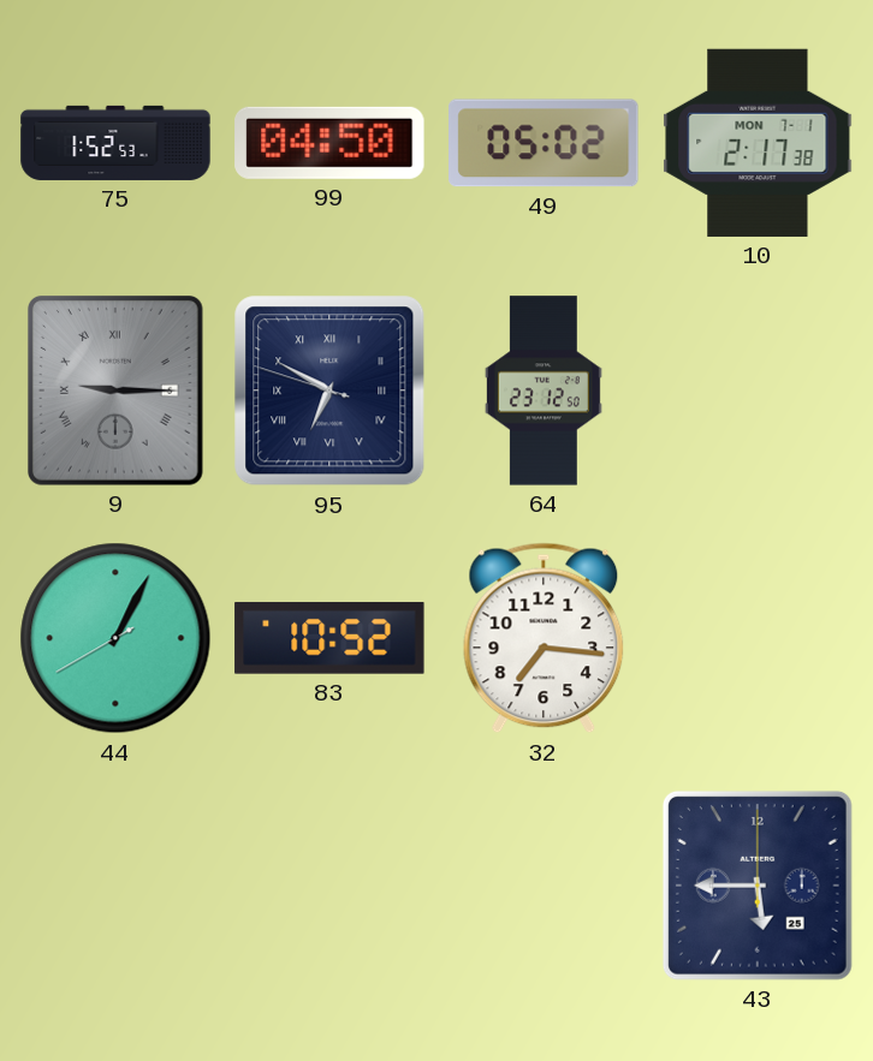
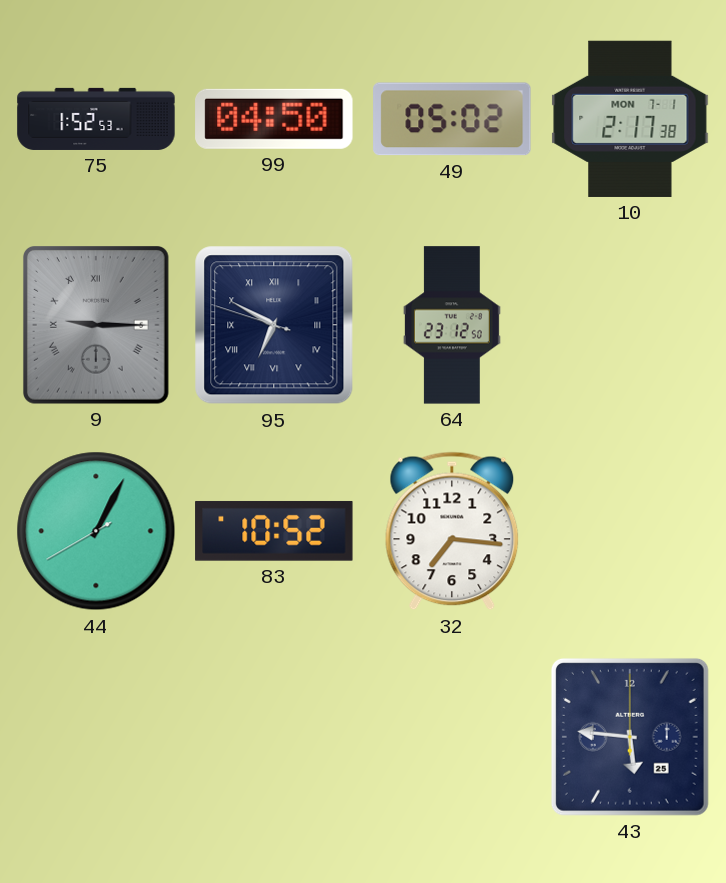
43: 5:45 -> 5:46
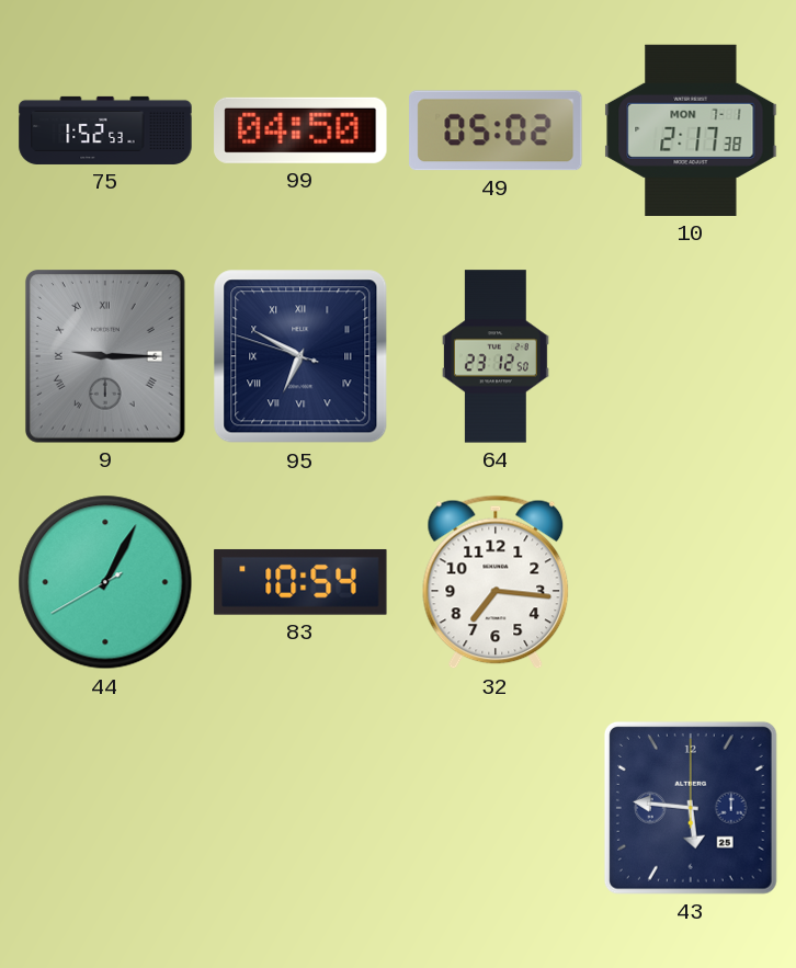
83: 10:52 -> 10:54
